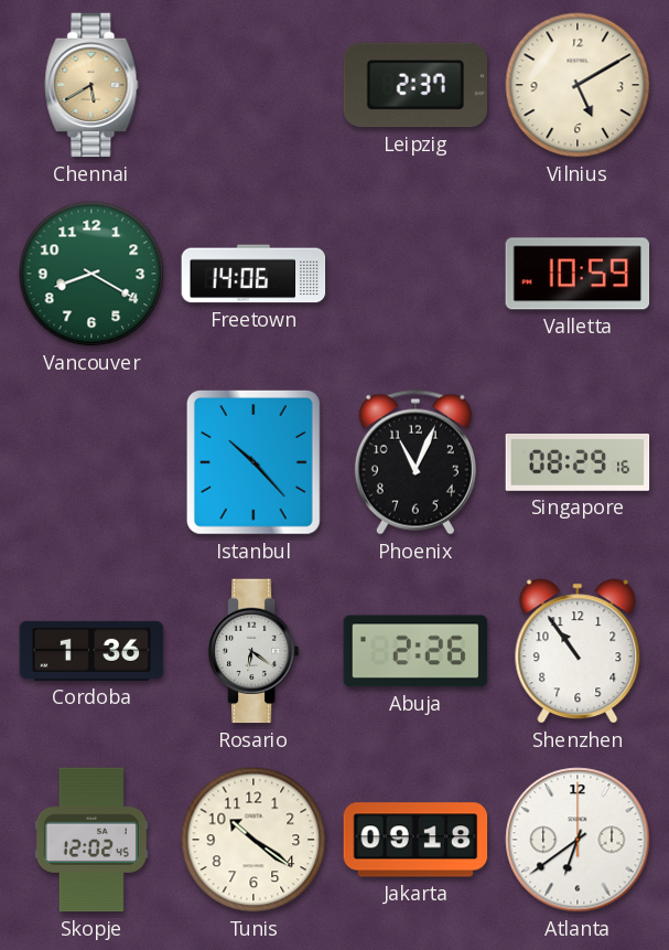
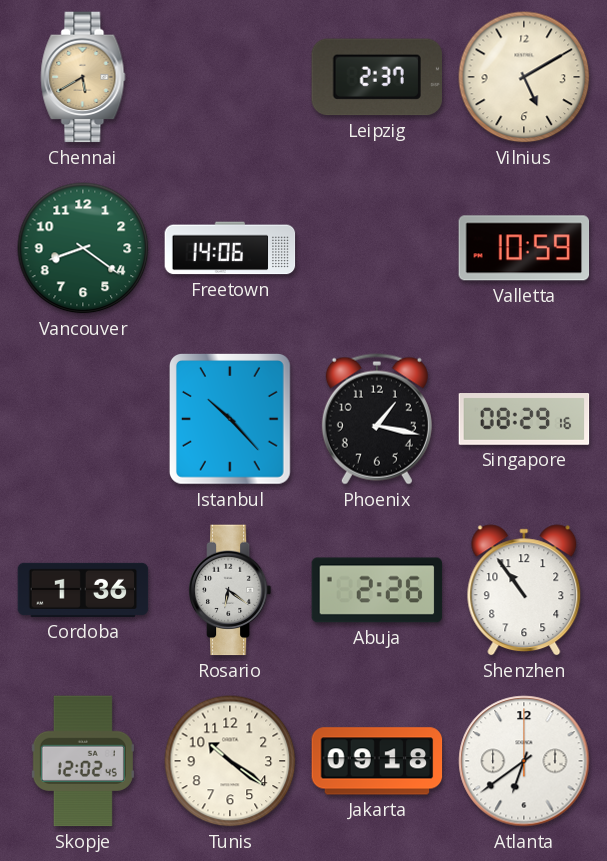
Vancouver: 8:20 -> 8:21
Phoenix: 11:04 -> 1:17
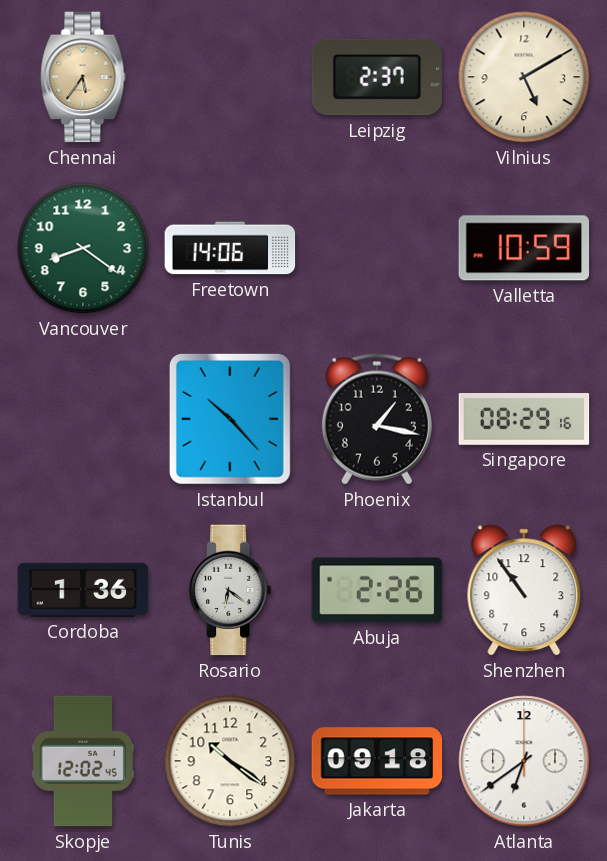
Chennai: 5:40 -> 5:36
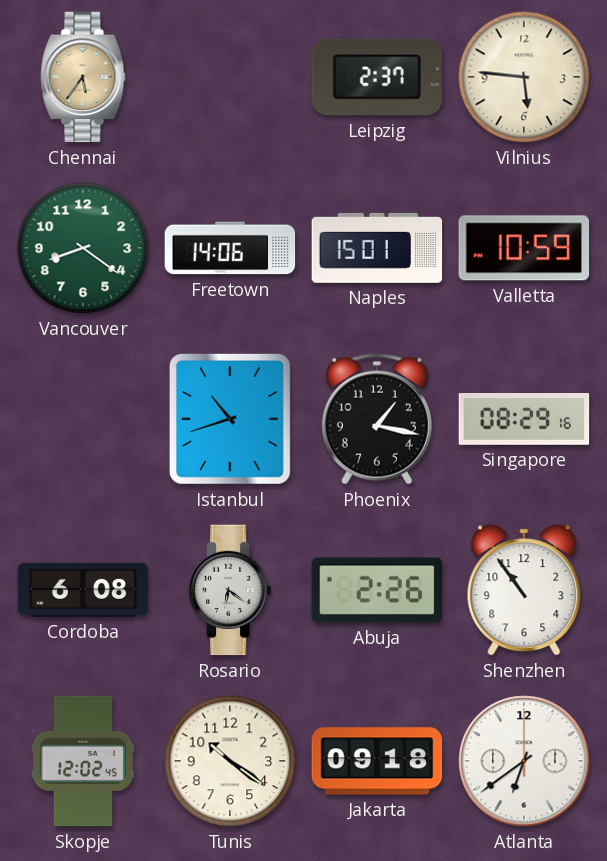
Vilnius: 5:10 -> 5:46
Naples: none -> 15:01
Istanbul: 10:23 -> 10:42
Cordoba: 1:36 -> 6:08
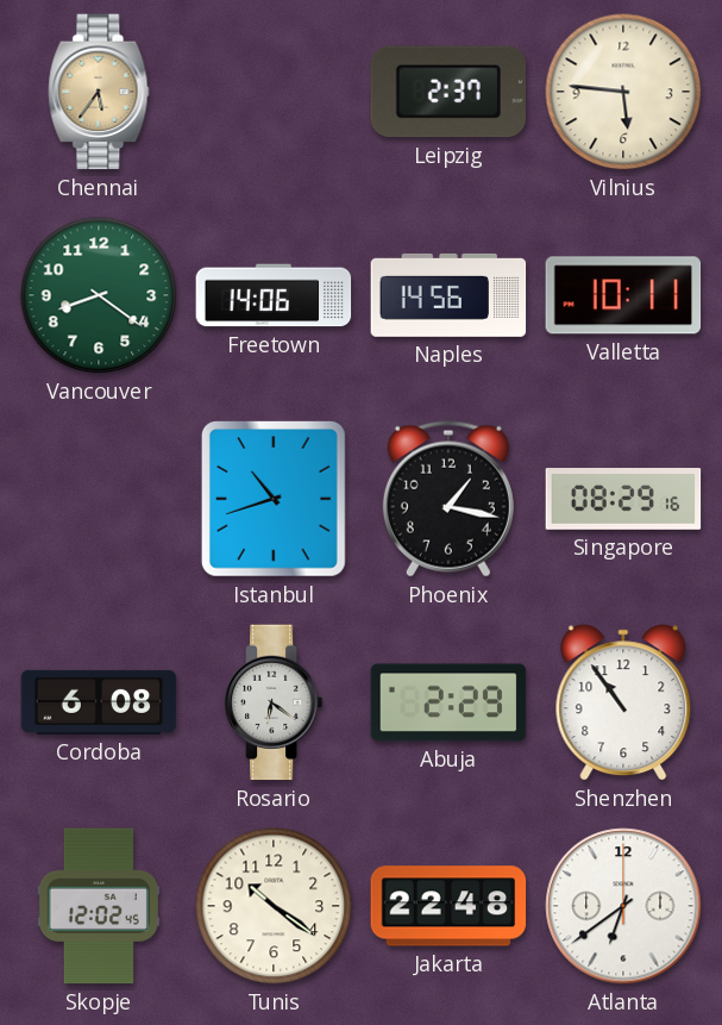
Naples: 15:01 -> 14:56
Valletta: 10:59 -> 10:11
Abuja: 2:26 -> 2:29
Jakarta: 09:18 -> 22:48
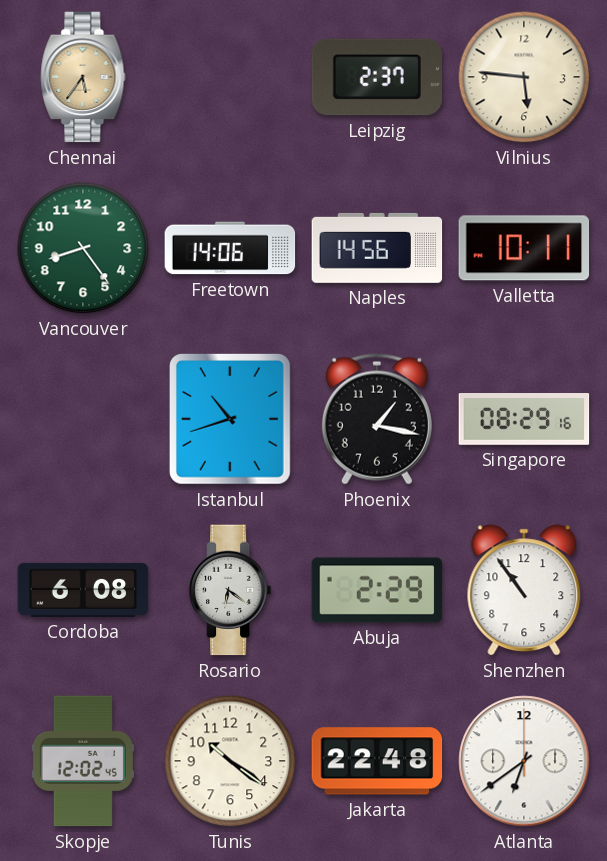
Vancouver: 8:21 -> 8:24
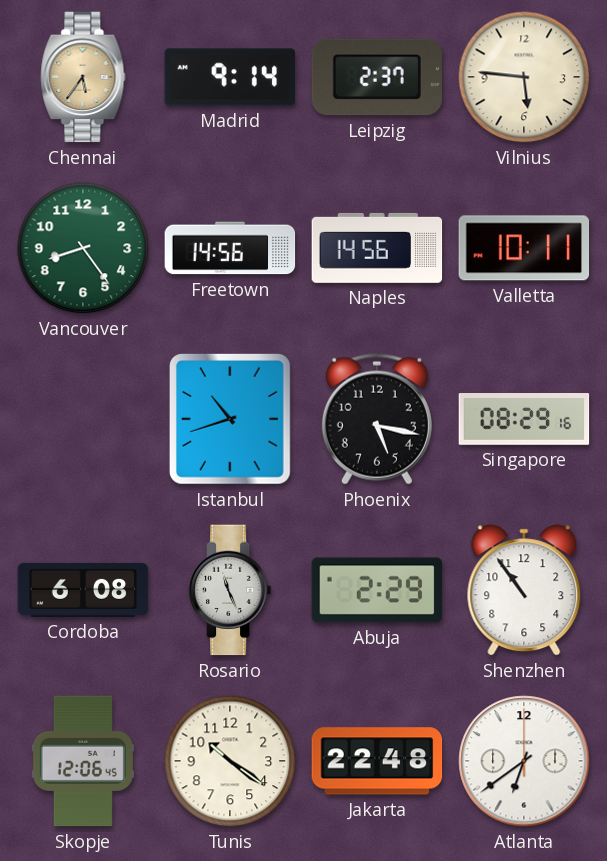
Madrid: none -> 9:14
Freetown: 14:06 -> 14:56
Phoenix: 1:17 -> 5:17
Rosario: 6:21 -> 11:26
Skopje: 12:02 -> 12:06
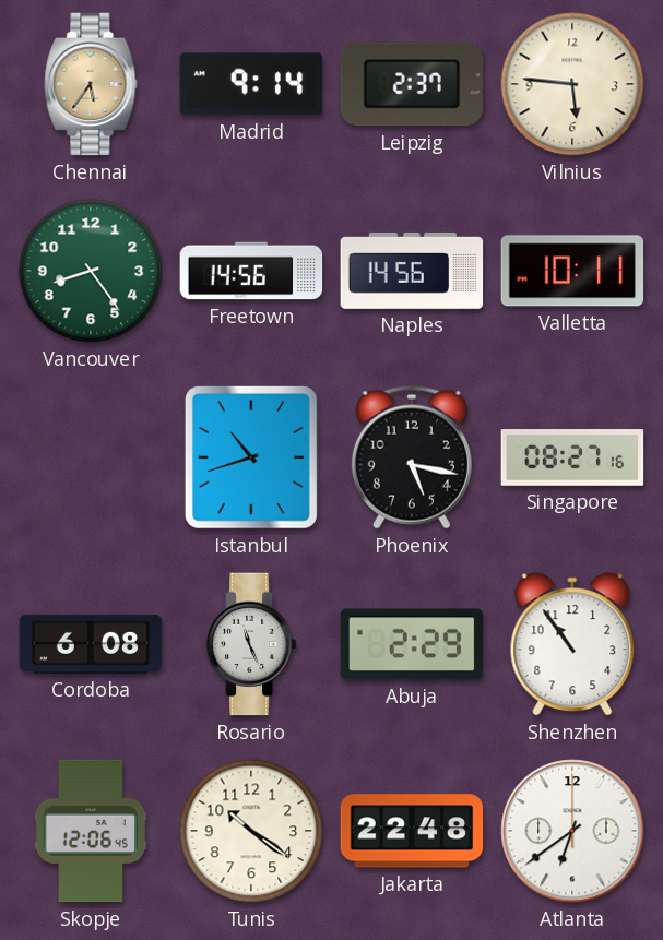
Singapore: 08:29 -> 08:27
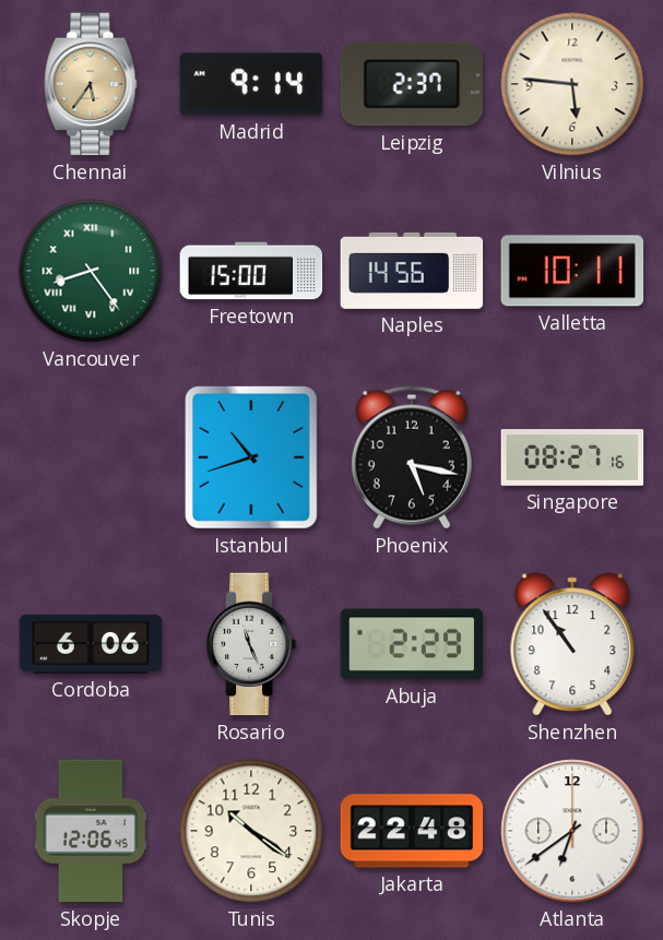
Vancouver numerals: Arabic -> Roman
Freetown: 14:56 -> 15:00
Cordoba: 6:08 -> 6:06
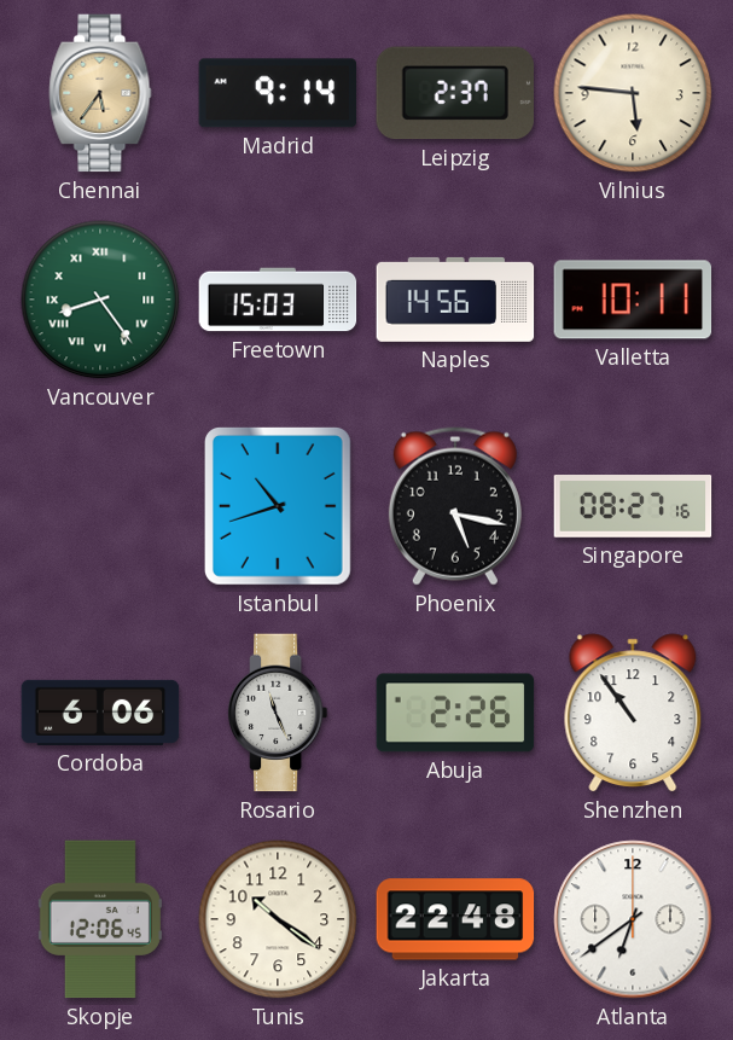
Freetown: 15:00 -> 15:03
Abuja: 2:29 -> 2:26
